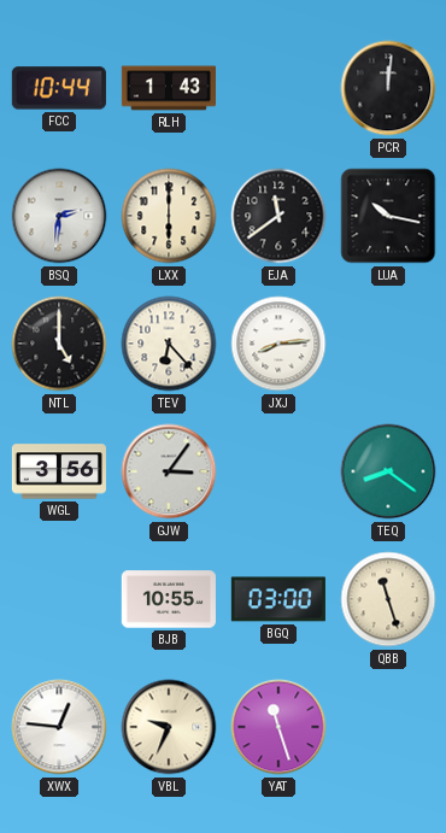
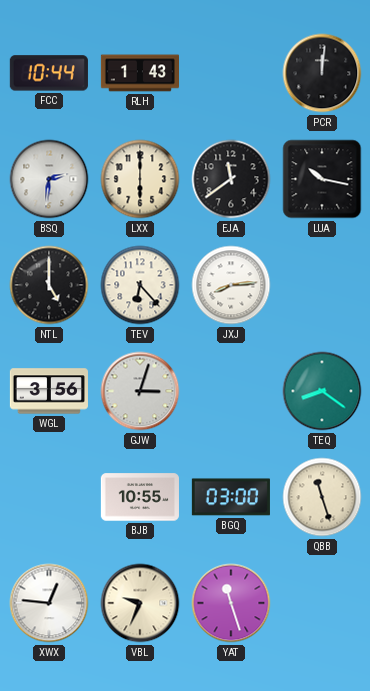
GJW: 3:06 -> 3:03
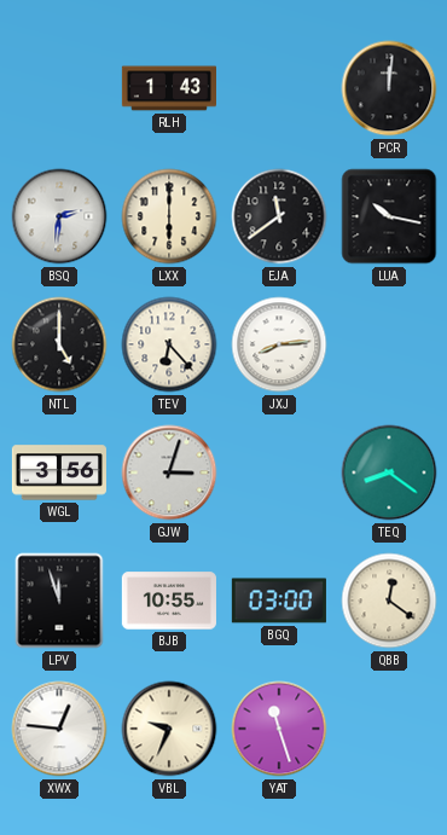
FCC: 10:44 -> none
LPV: none -> 11:57
QBB: 11:27 -> 12:21
